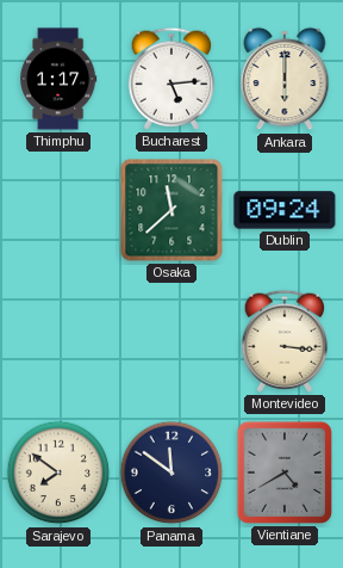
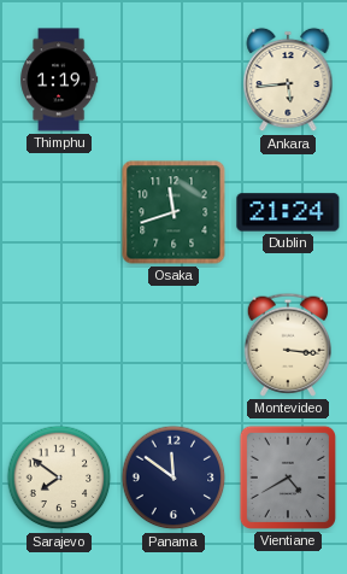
Thimphu: 1:17 -> 1:19
Bucharest: 5:14 -> none
Ankara: 6:00 -> 5:44
Osaka: 11:38 -> 11:42
Dublin: 09:24 -> 21:24
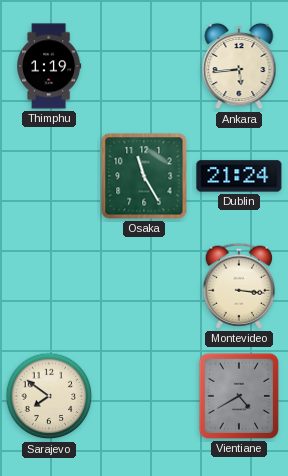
Osaka: 11:42 -> 11:25
Panama: 11:51 -> none
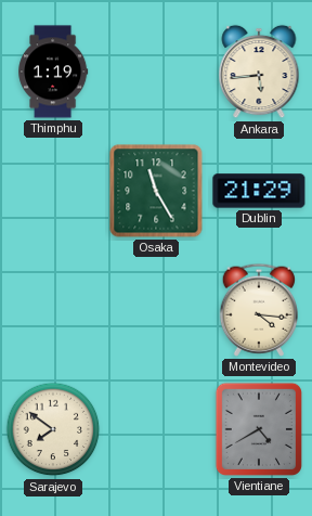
Dublin: 21:24 -> 21:29
Montevideo: 3:16 -> 4:16
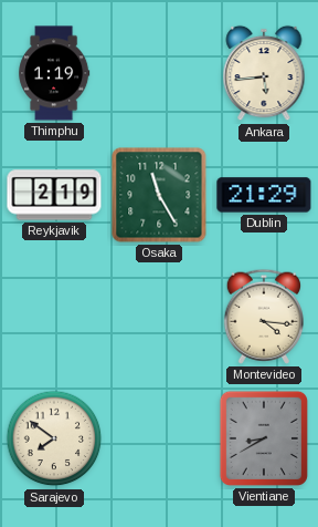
Reykjavik: none -> 2:19
Vientiane: 4:40 -> 8:40
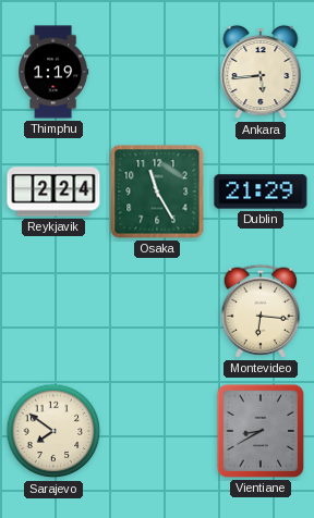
Reykjavik: 2:19 -> 2:24
Montevideo: 4:16 -> 6:16
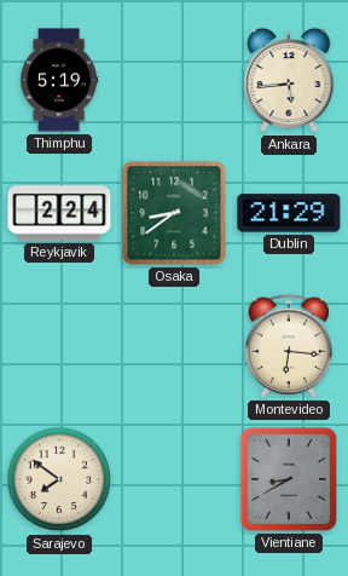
Thimphu: 1:19 -> 5:19
Osaka: 11:25 -> 8:39
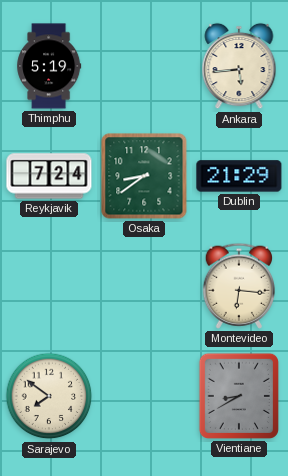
Reykjavik: 2:24 -> 7:24
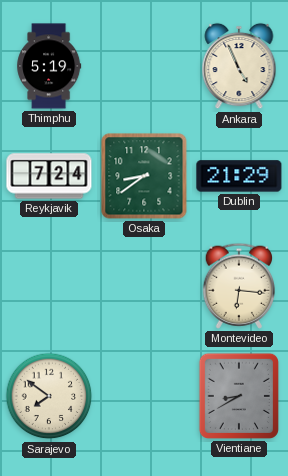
Ankara: 5:44 -> 4:56
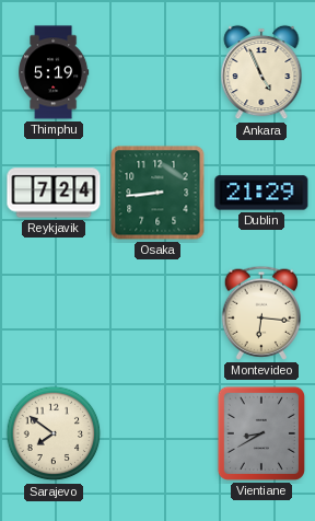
Osaka: 8:39 -> 8:44
